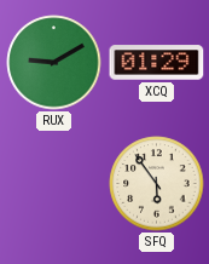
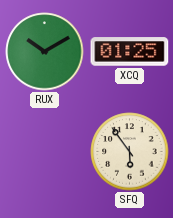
RUX: 9:10 -> 10:10
XCQ: 01:29 -> 01:25
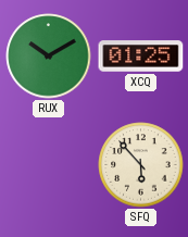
SFQ: 5:54 -> 5:53
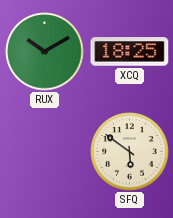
XCQ: 01:25 -> 18:25
SFQ: 5:53 -> 5:51
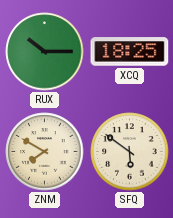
RUX: 10:10 -> 10:15
ZNM: none -> 7:50
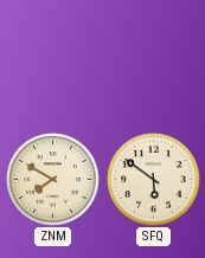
RUX: 10:15 -> none
XCQ: 18:25 -> none
